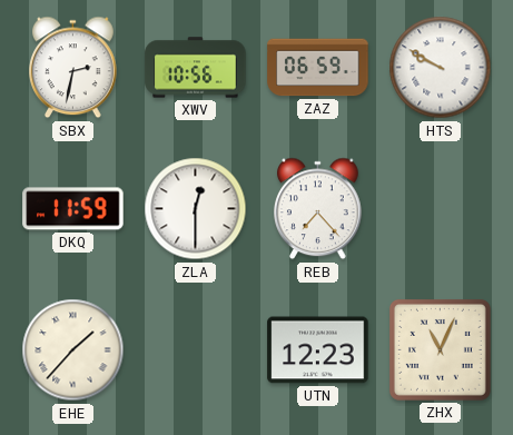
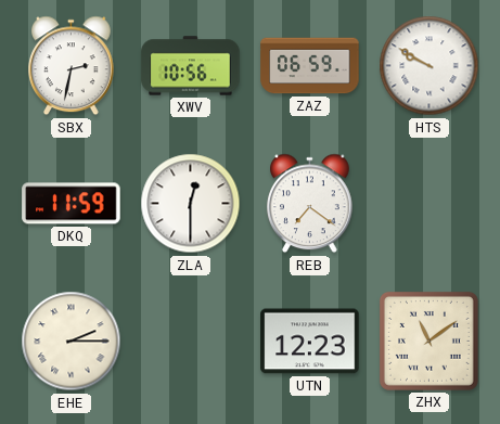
REB: 7:23 -> 7:21
EHE: 1:37 -> 2:15
ZHX: 11:04 -> 11:09
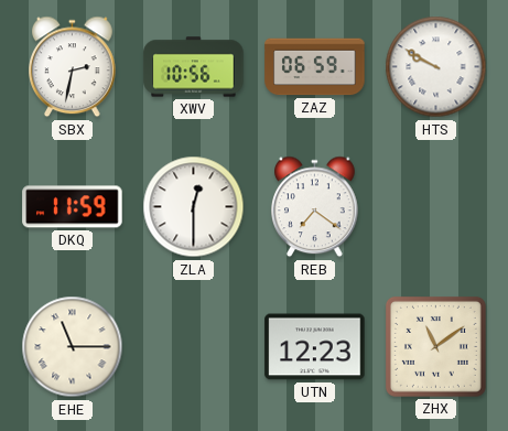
EHE: 2:15 -> 11:15
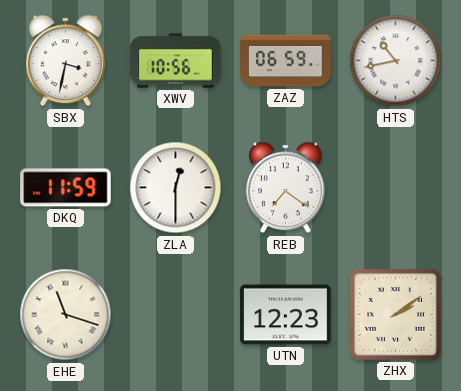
SBX: 2:32 -> 3:32
HTS: 9:50 -> 10:43
EHE: 11:15 -> 11:18
ZHX: 11:09 -> 2:09
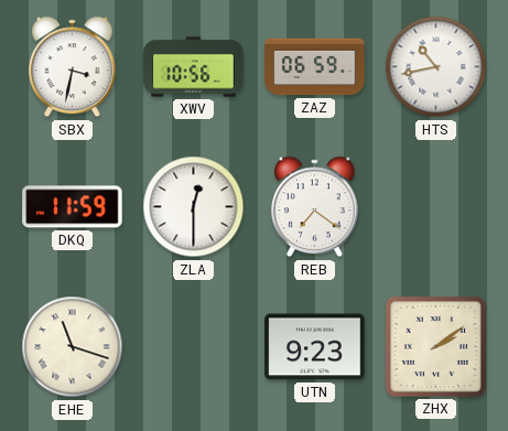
UTN: 12:23 -> 9:23
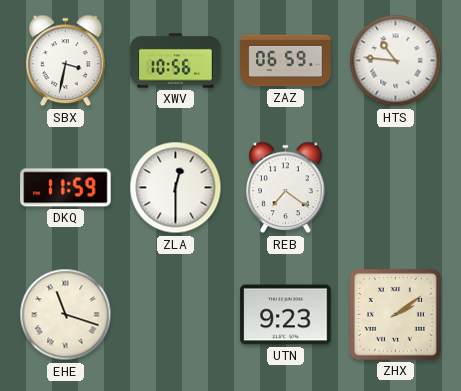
HTS: 10:43 -> 10:46
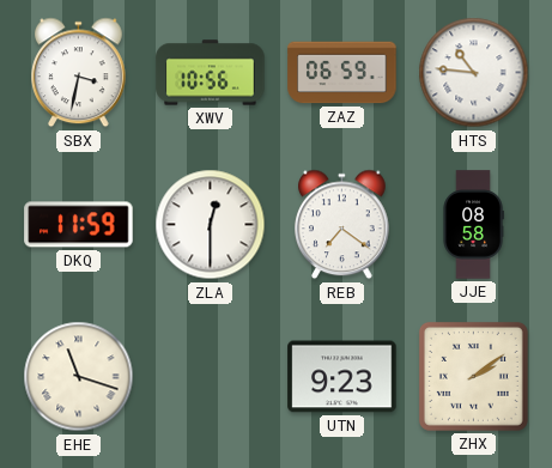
JJE: none -> 08:58
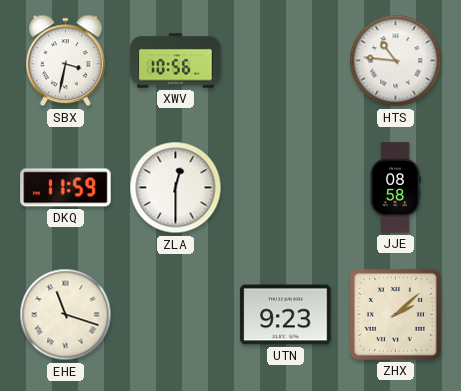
ZAZ: 06:59 -> none
REB: 7:21 -> none
ZHX: 2:09 -> 2:08
